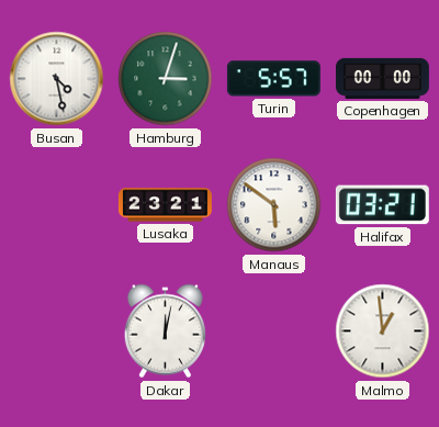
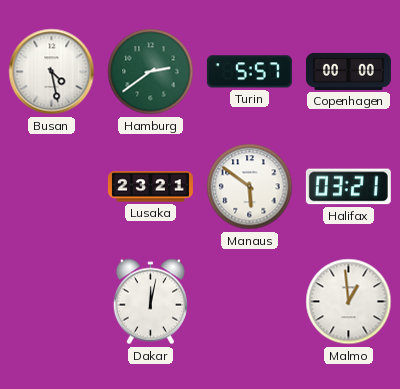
Hamburg: 3:03 -> 2:39
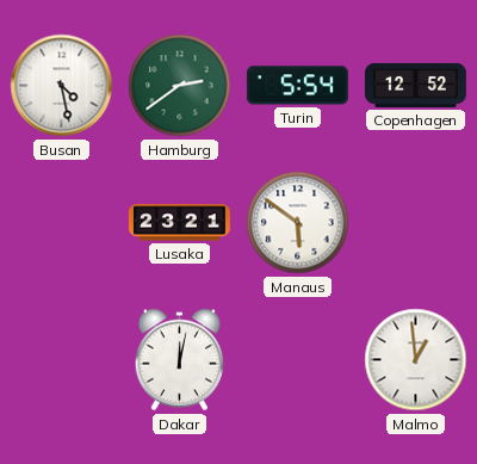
Turin: 5:57 -> 5:54
Copenhagen: 00:00 -> 12:52
Halifax: 03:21 -> none
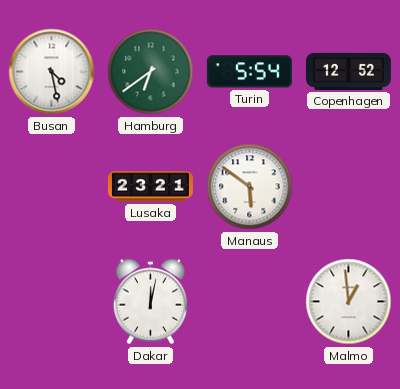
Hamburg: 2:39 -> 6:39
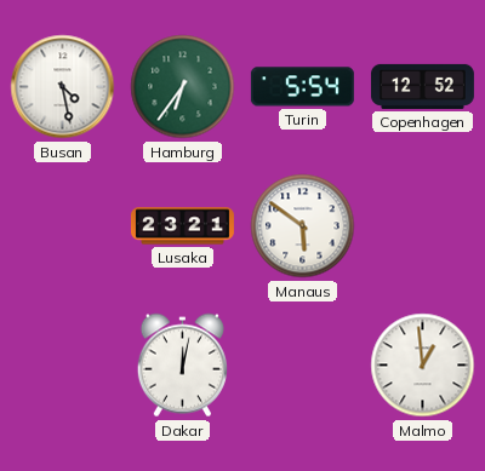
Hamburg: 6:39 -> 6:36
